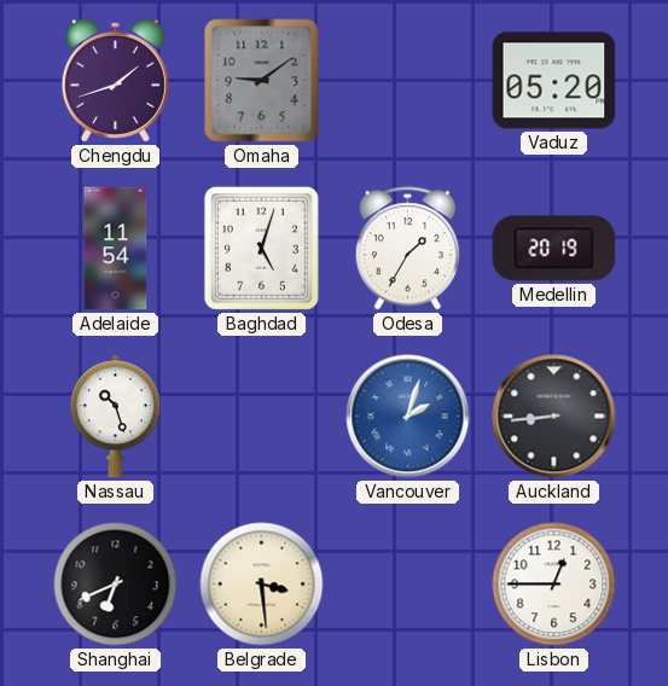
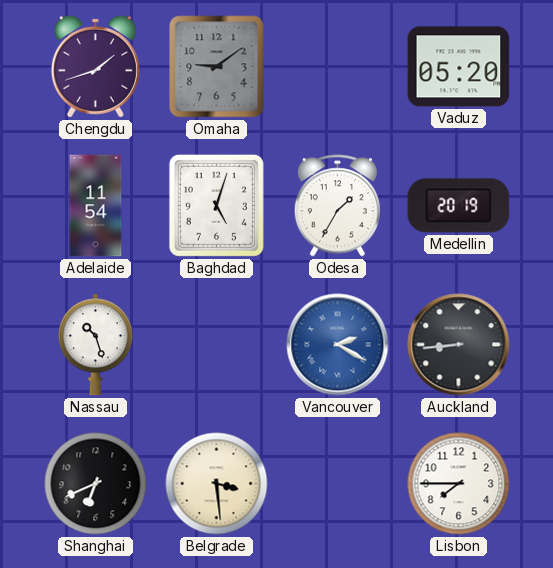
Vancouver: 2:03 -> 2:20
Lisbon: 12:45 -> 7:45
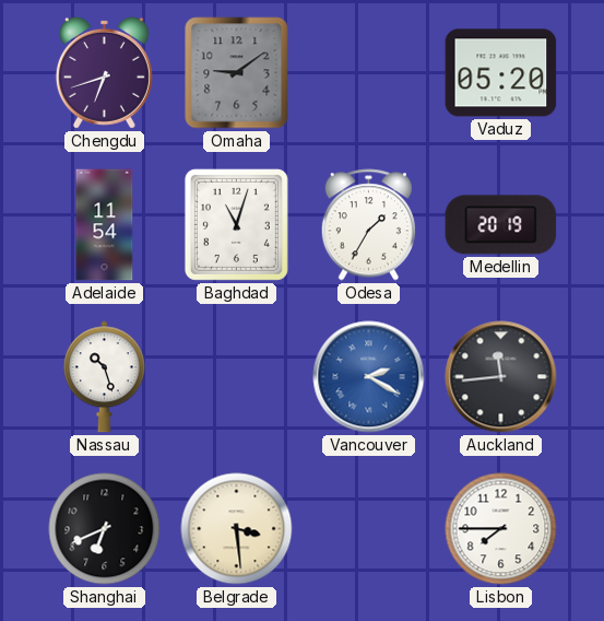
Chengdu: 1:42 -> 6:42
Baghdad: 5:03 -> 11:03
Auckland: 8:44 -> 11:44
